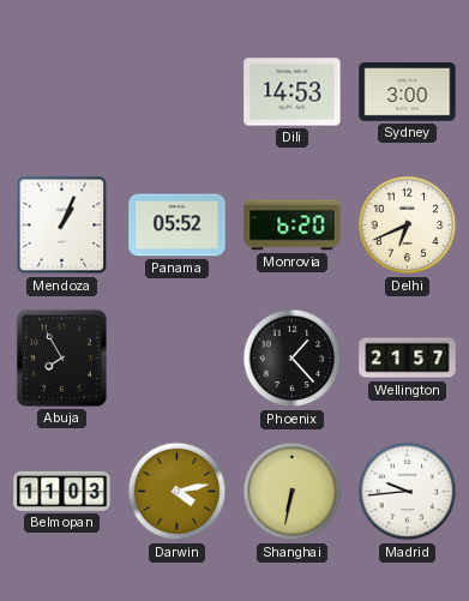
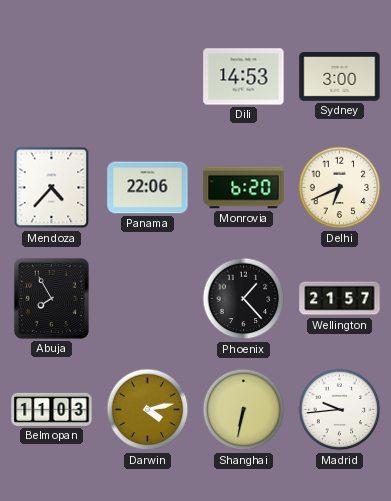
Mendoza: 1:04 -> 4:37
Panama: 05:52 -> 22:06
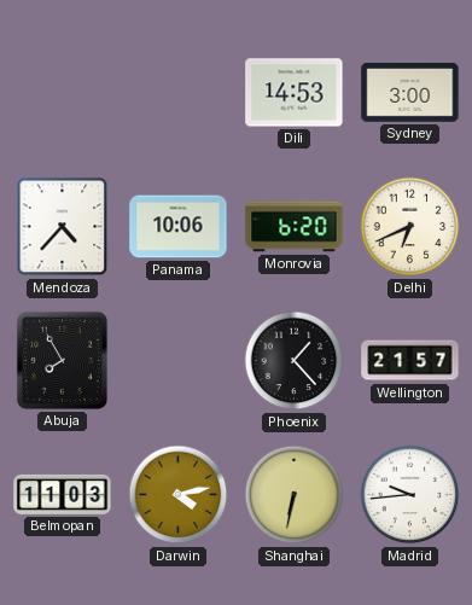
Panama: 22:06 -> 10:06
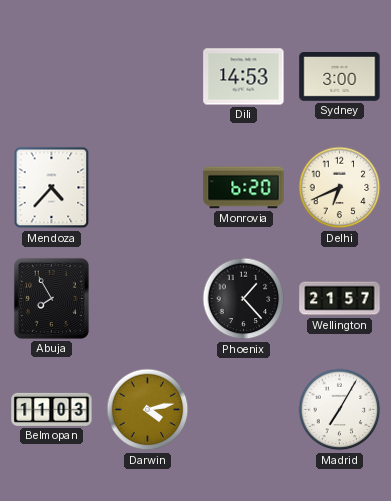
Panama: 10:06 -> none
Shanghai: 6:32 -> none
Madrid: 9:44 -> 7:05
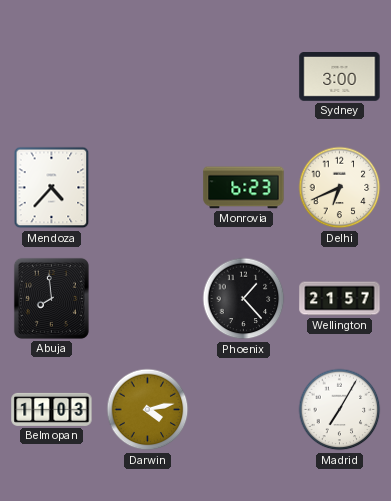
Dili: 14:53 -> none
Monrovia: 6:20 -> 6:23
Abuja: 7:55 -> 7:59
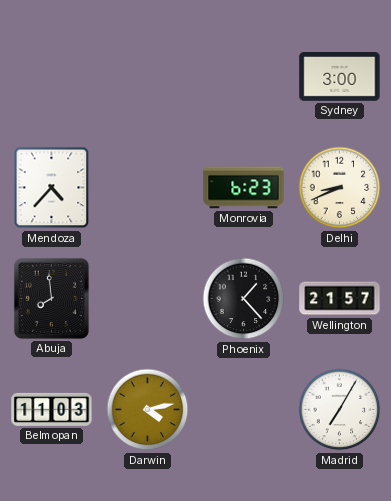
Delhi: 6:41 -> 8:41
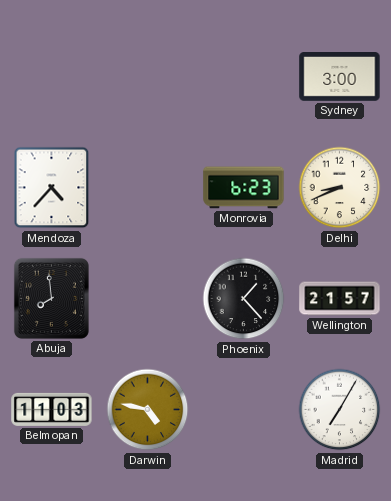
Darwin: 4:13 -> 4:47
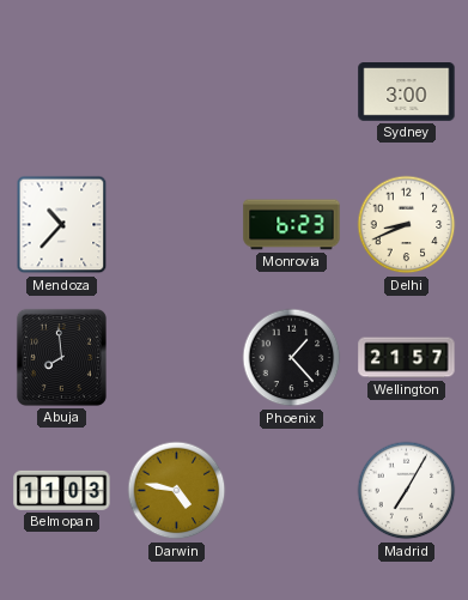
Mendoza: 4:37 -> 10:37
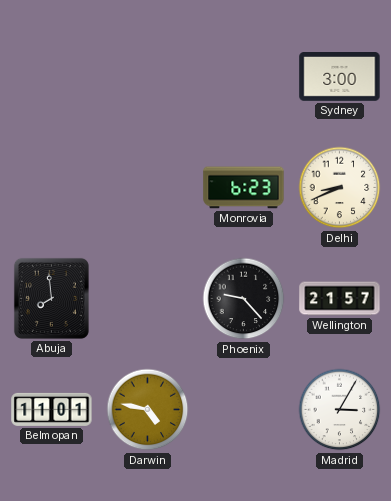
Mendoza: 10:37 -> none
Phoenix: 1:23 -> 9:23
Belmopan: 11:03 -> 11:01
Madrid: 7:05 -> 3:05
